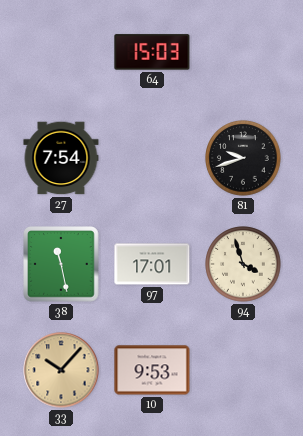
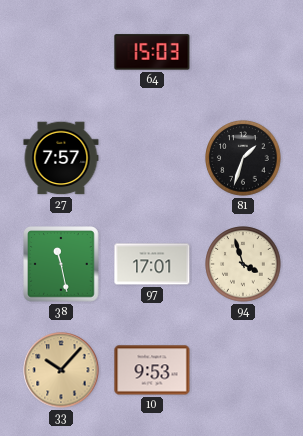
27: 7:54 -> 7:57
81: 9:42 -> 1:33
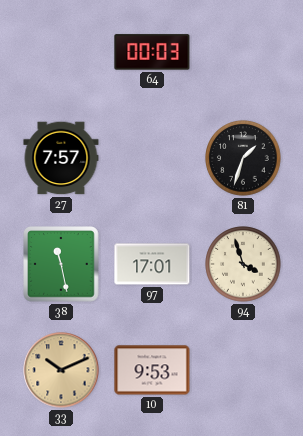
64: 15:03 -> 00:03
33: 10:07 -> 10:11
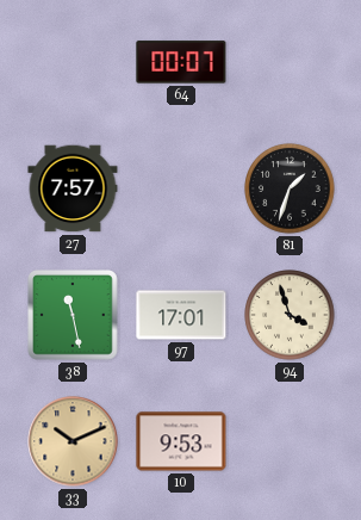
64: 00:03 -> 00:07
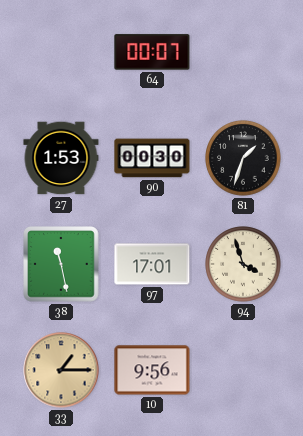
27: 7:57 -> 1:53
90: none -> 00:30
33: 10:11 -> 1:15
10: 9:53 -> 9:56
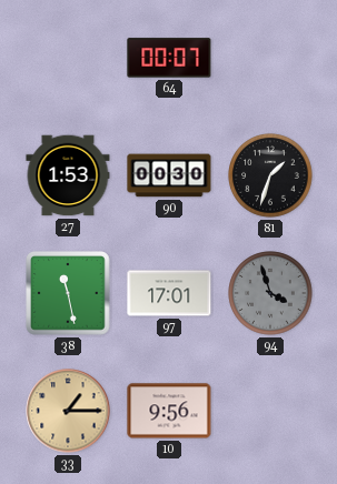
94 dial: cream -> grey
